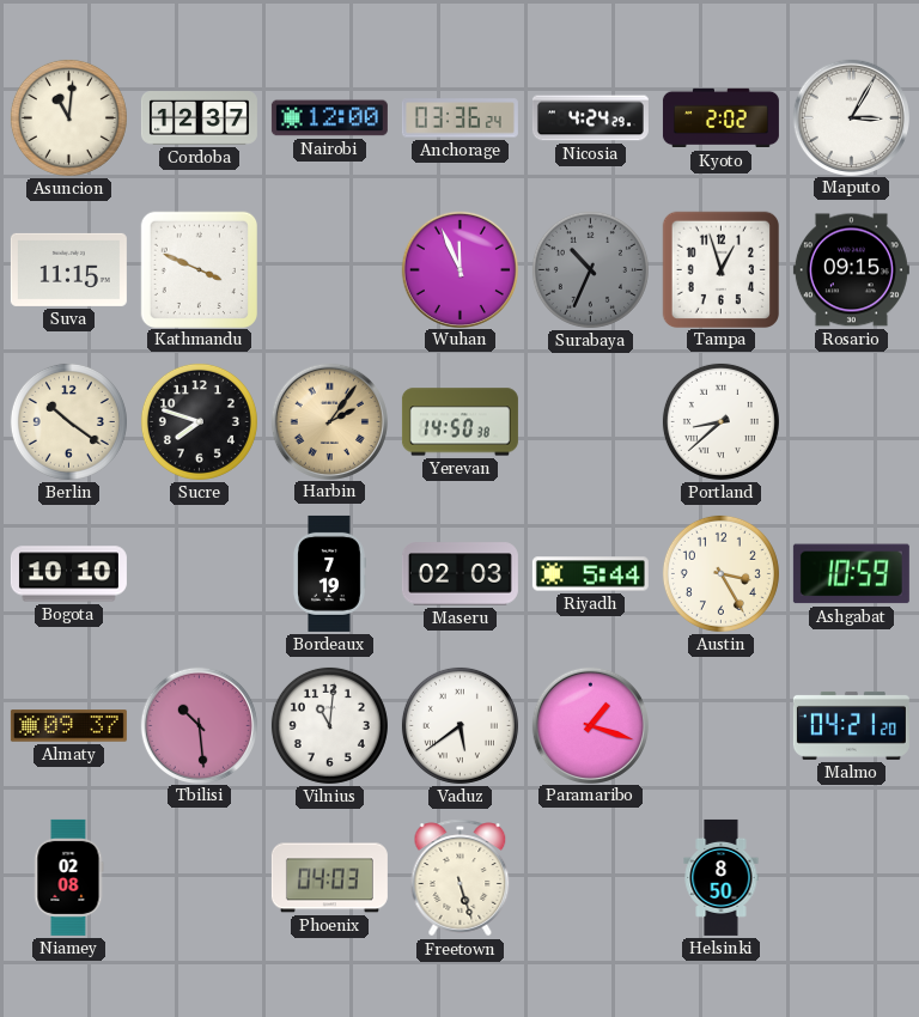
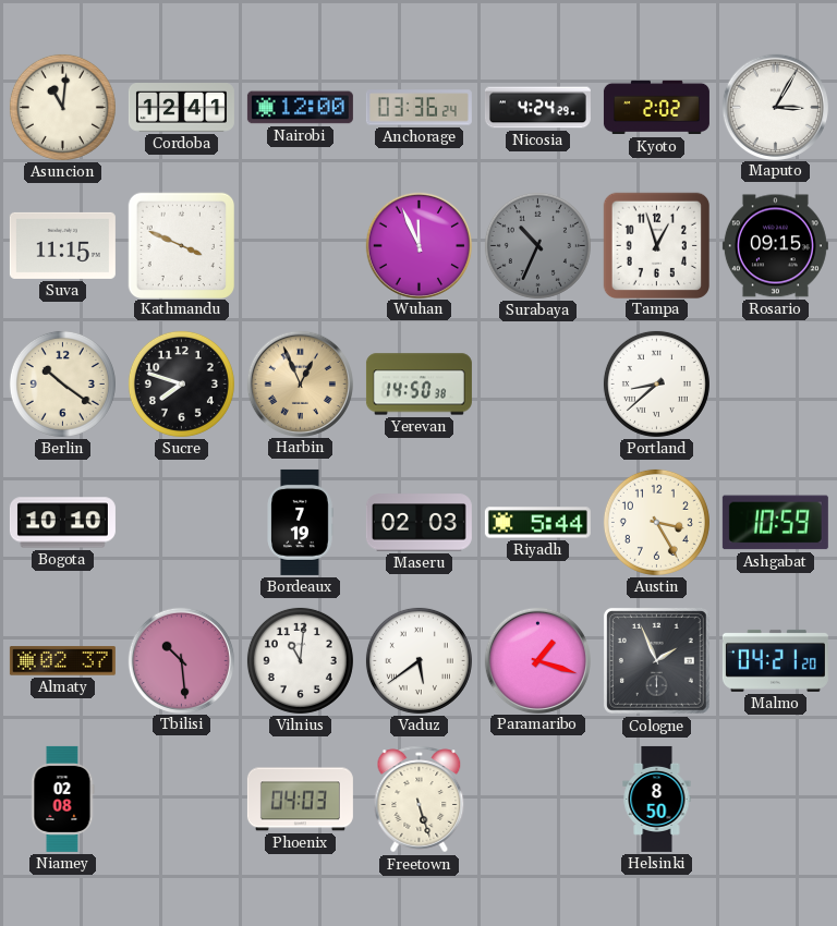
Cordoba: 12:37 -> 12:41
Harbin: 2:06 -> 12:56
Almaty: 09:37 -> 02:37
Cologne: none -> 1:56
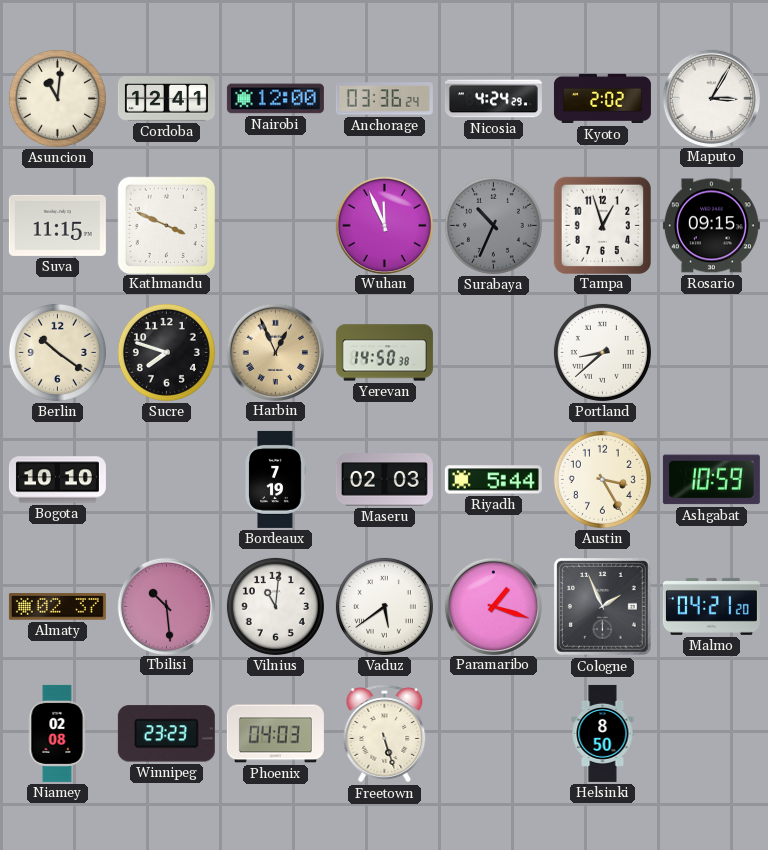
Winnipeg: none -> 23:23
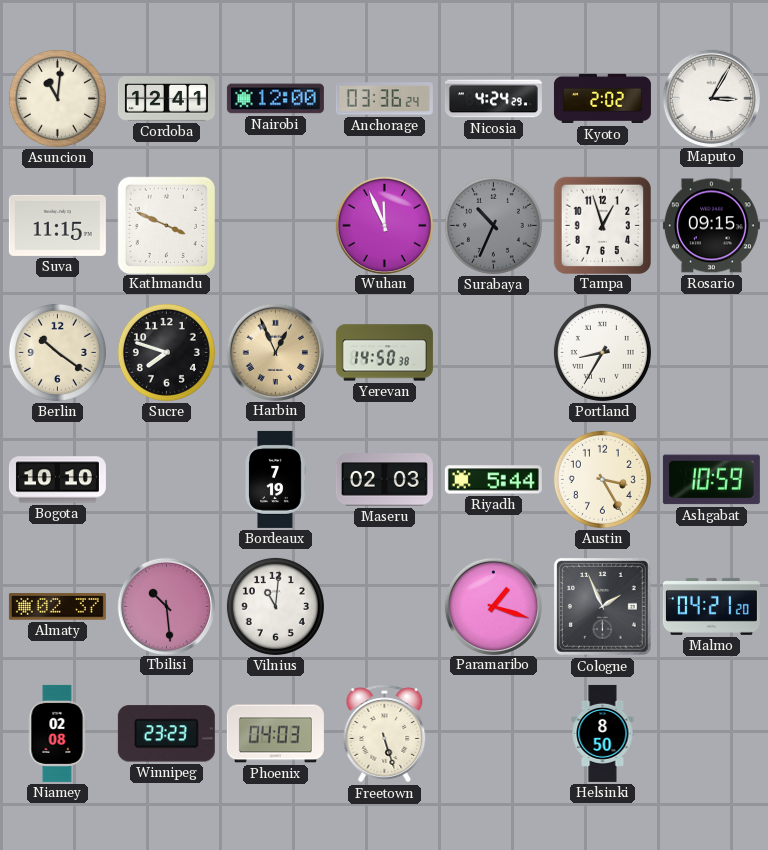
Portland: 8:38 -> 8:35
Vaduz: 5:39 -> none
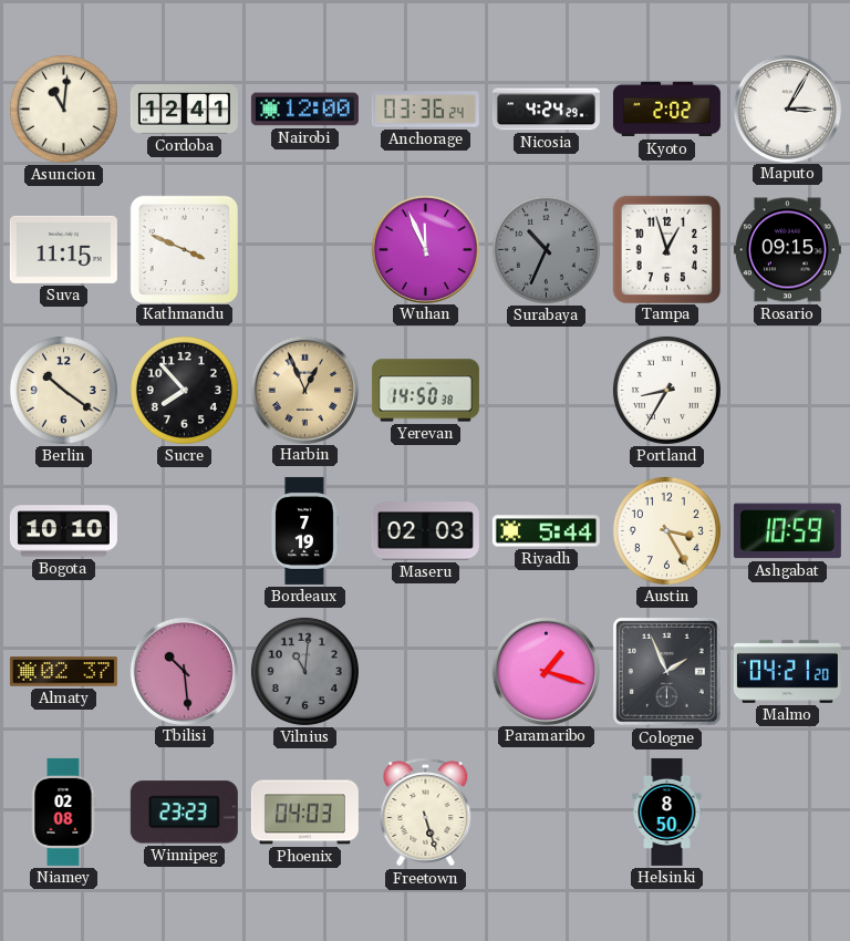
Sucre: 7:48 -> 7:53
Vilnius dial: white -> grey
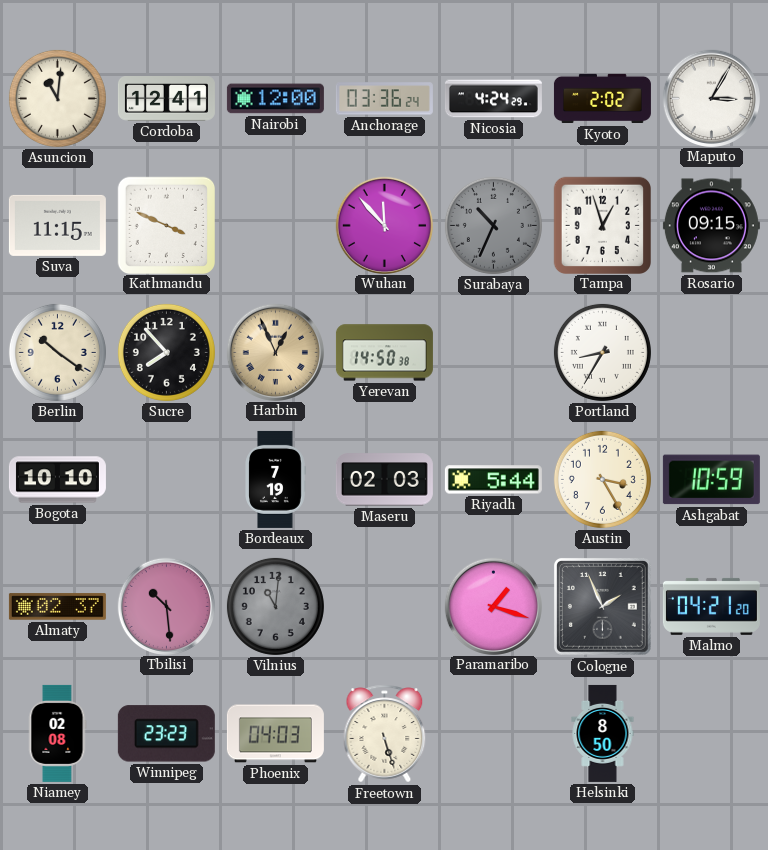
Wuhan: 11:56 -> 11:53
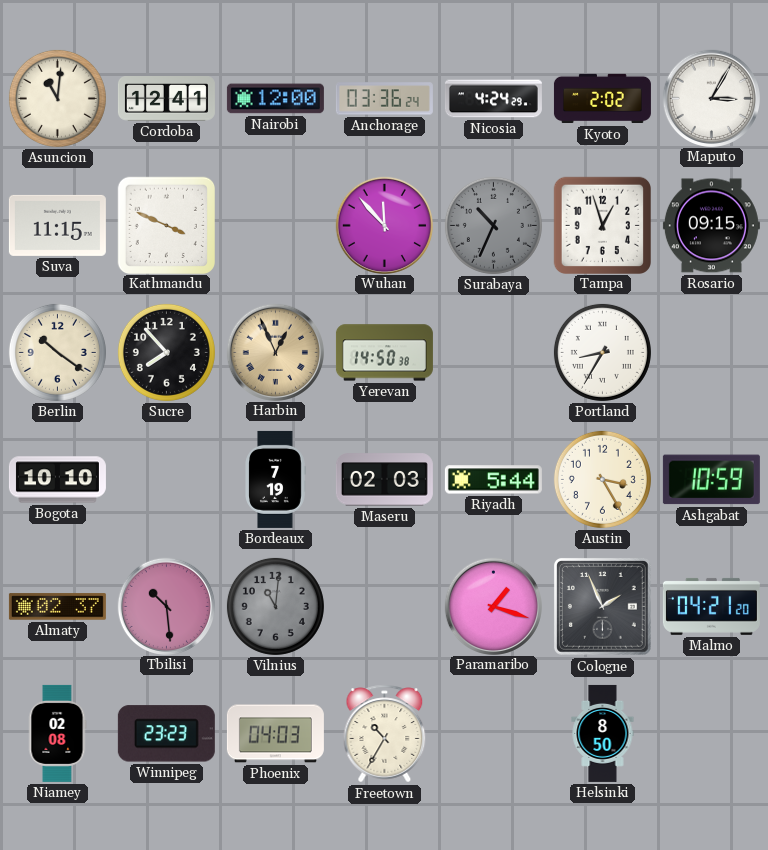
Freetown: 5:27 -> 10:35
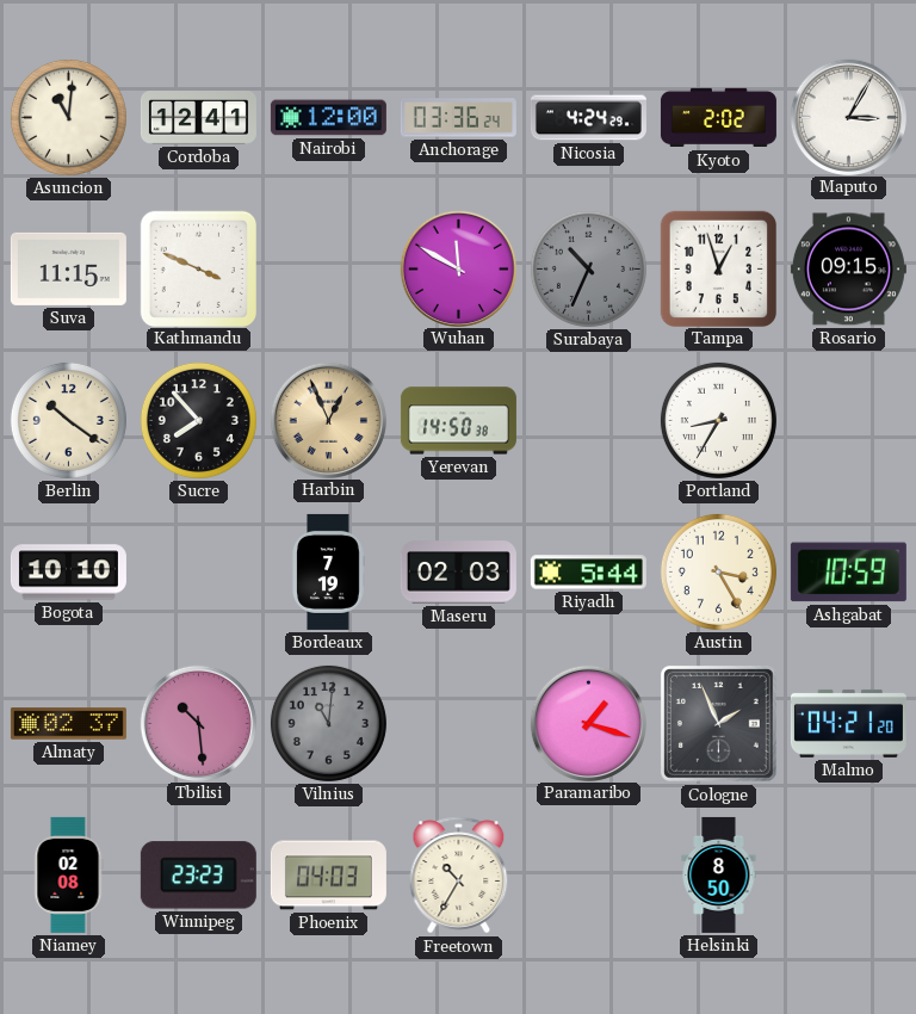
Wuhan: 11:53 -> 11:50
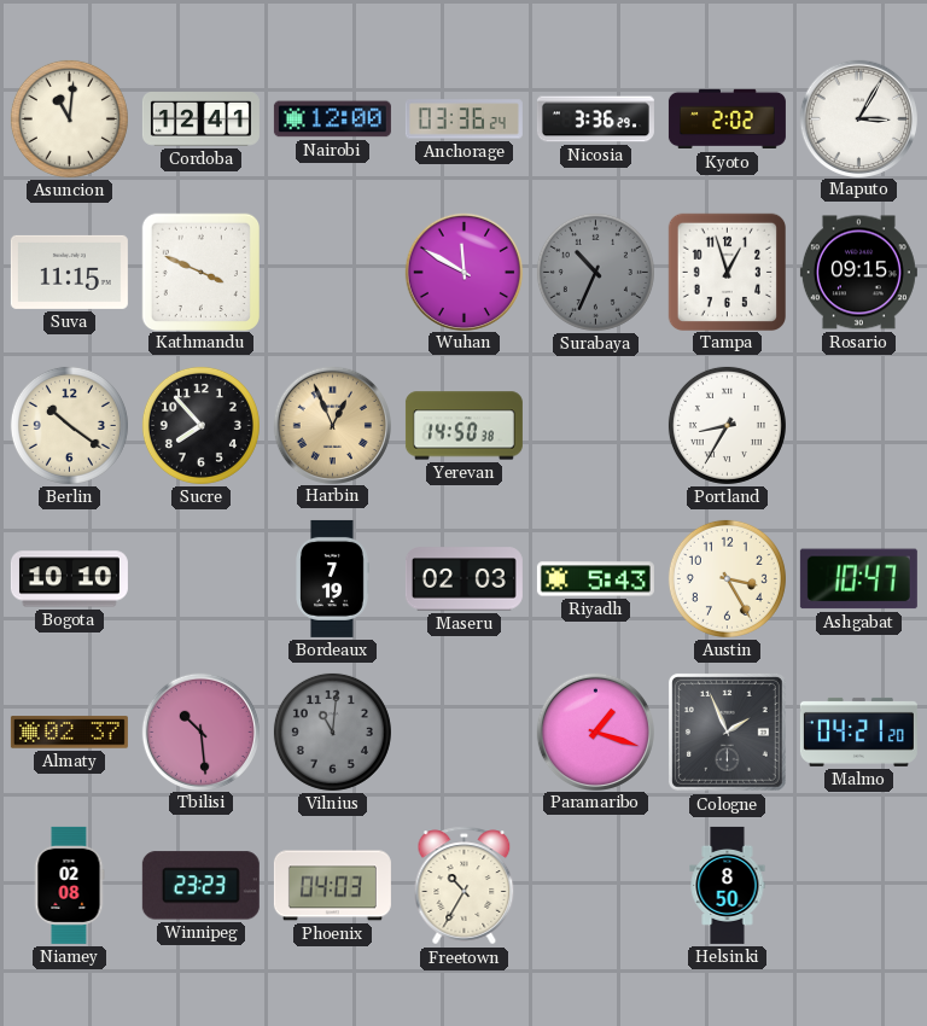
Nicosia: 4:24 -> 3:36
Riyadh: 5:44 -> 5:43
Ashgabat: 10:59 -> 10:47
